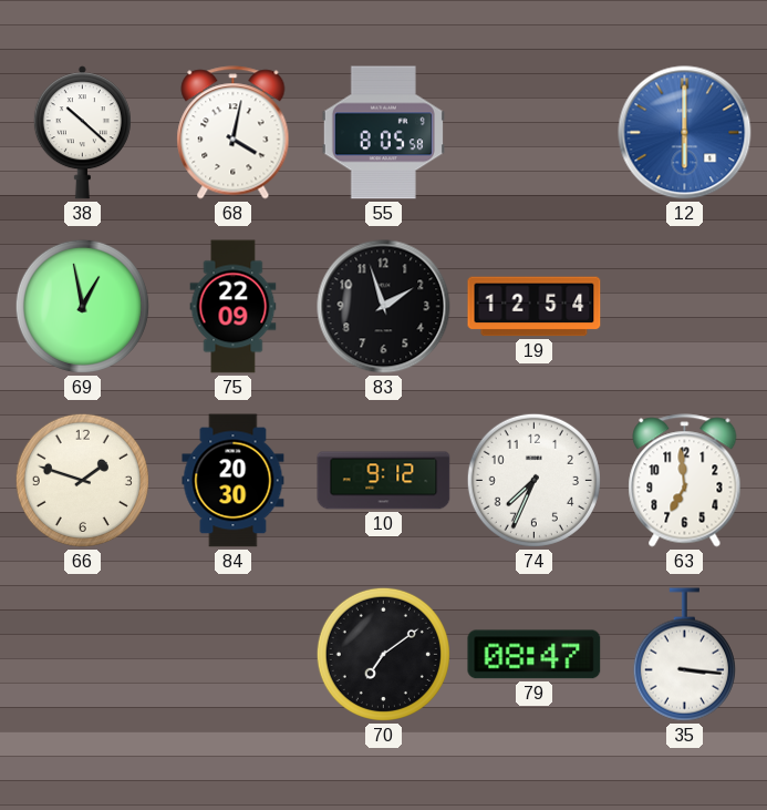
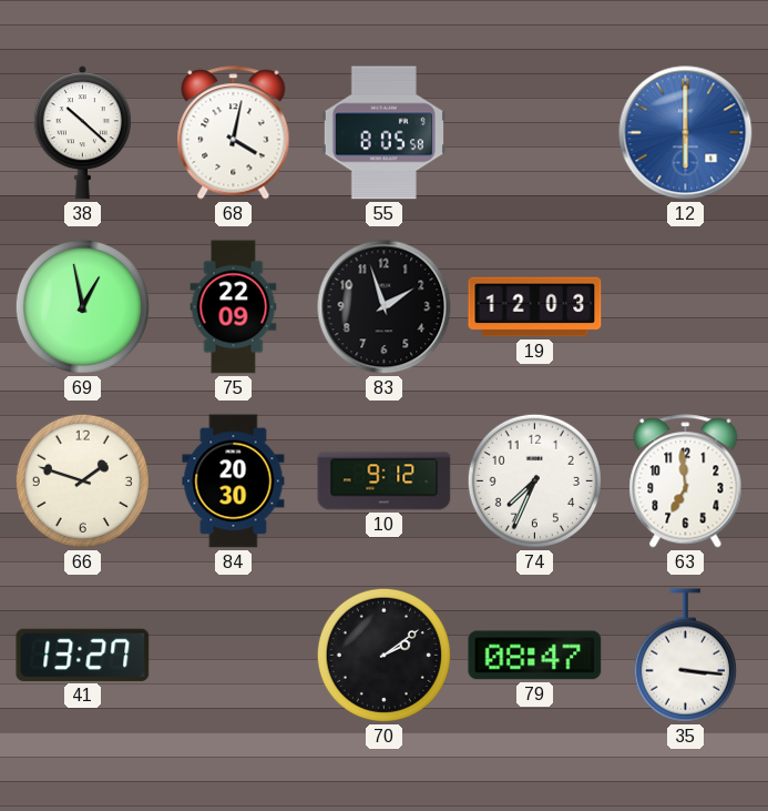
19: 12:54 -> 12:03
41: none -> 13:27
70: 7:09 -> 2:09
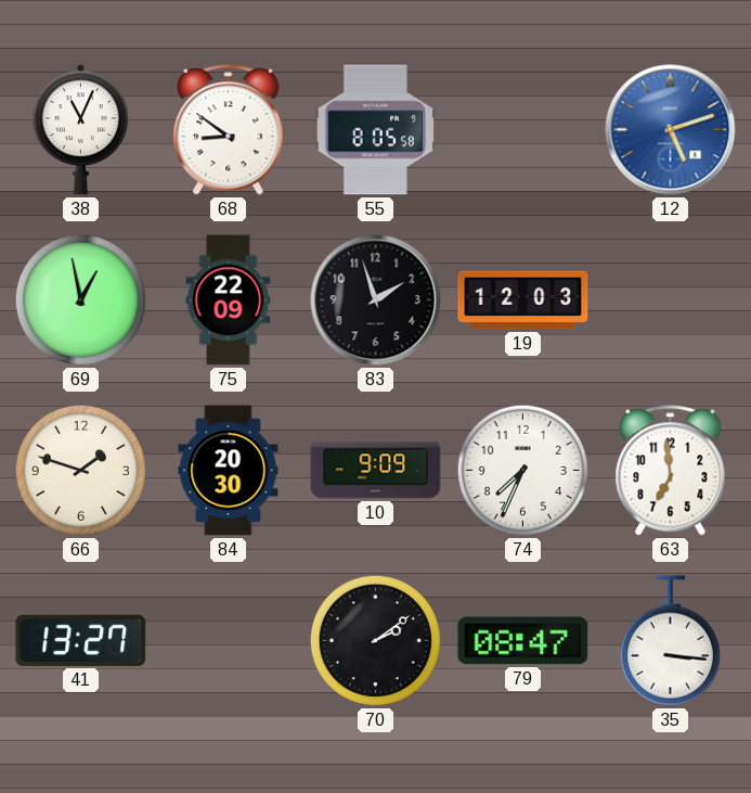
38: 10:22 -> 11:04
68: 4:02 -> 8:51
12: 6:00 -> 5:12
10: 9:12 -> 9:09
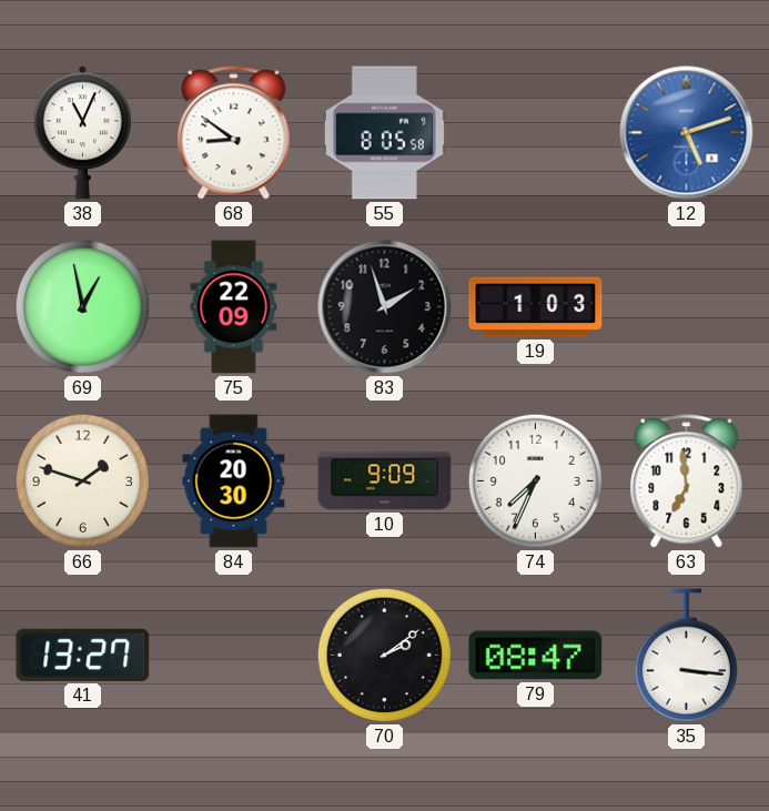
19: 12:03 -> 1:03
